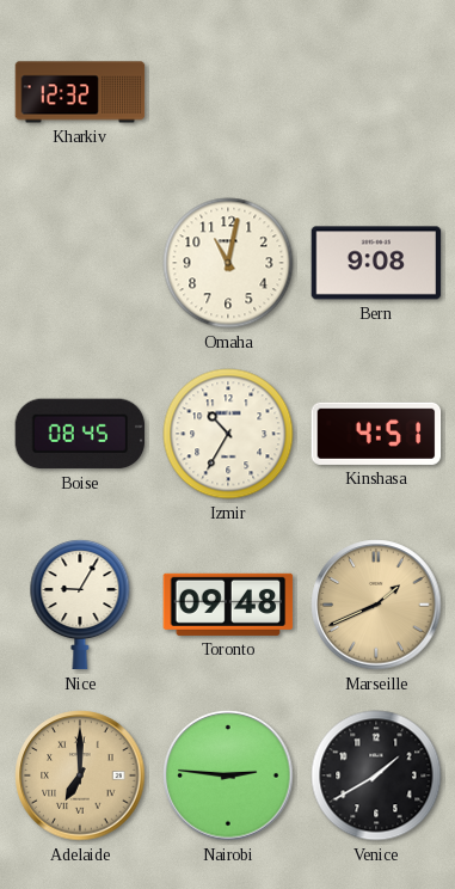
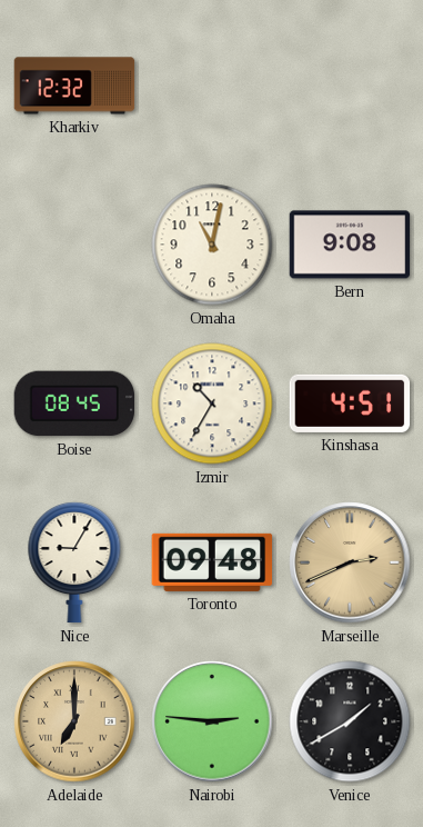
Marseille: 1:41 -> 2:41
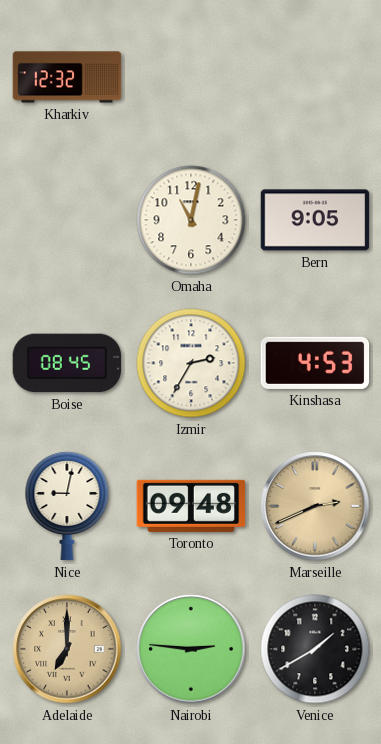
Bern: 9:08 -> 9:05
Izmir: 10:35 -> 2:35
Kinshasa: 4:51 -> 4:53
Nice: 9:05 -> 9:02
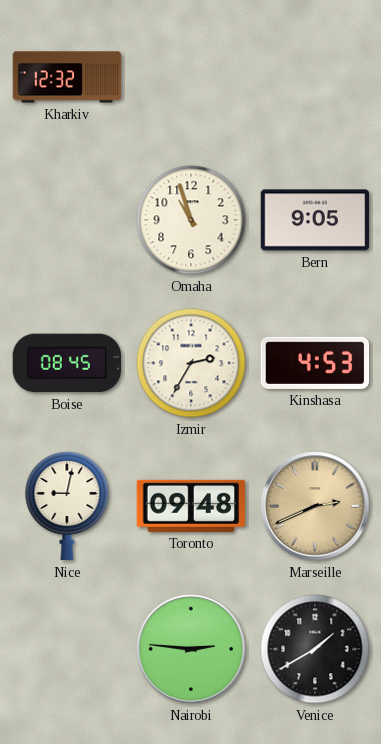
Omaha: 11:02 -> 10:57
Adelaide: 7:00 -> none
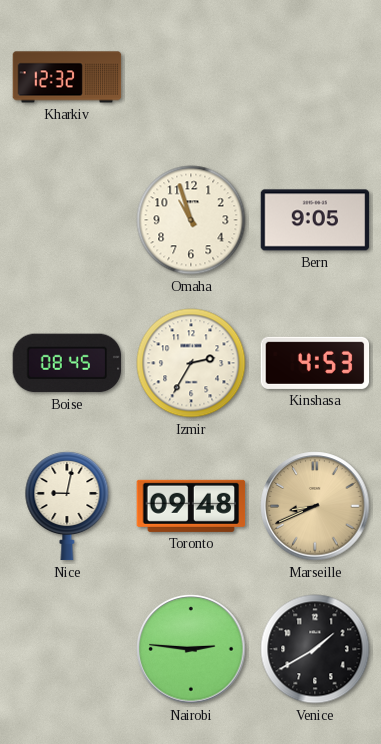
Marseille: 2:41 -> 8:41
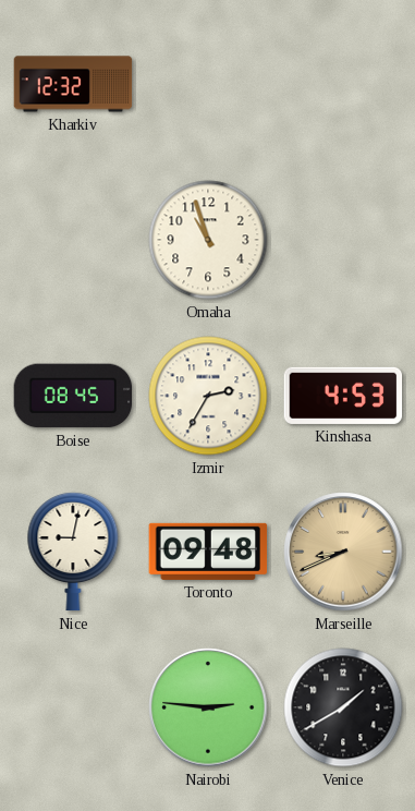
Bern: 9:05 -> none
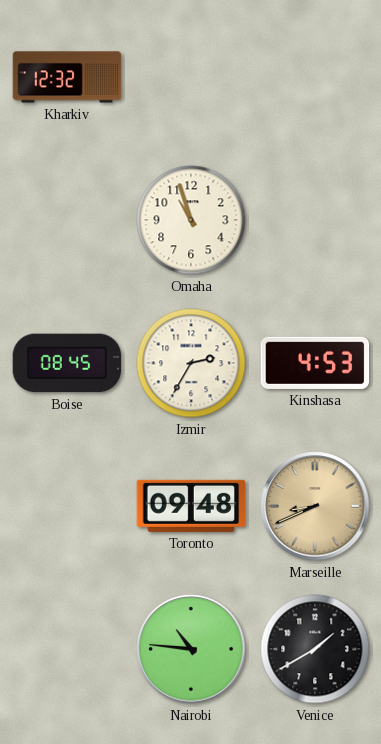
Nice: 9:02 -> none
Nairobi: 2:46 -> 10:46
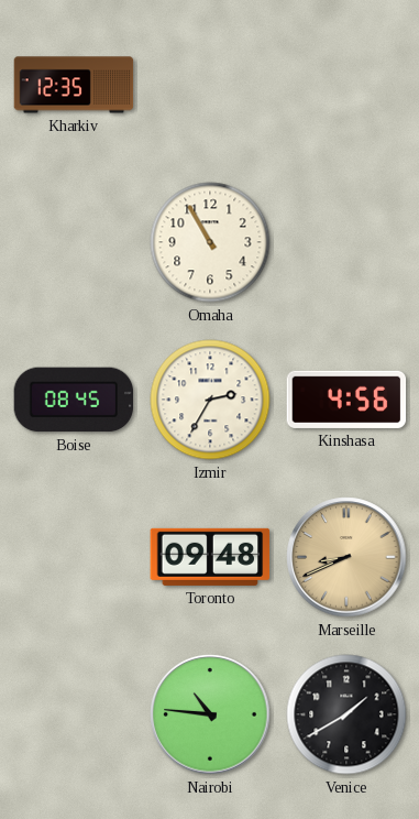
Kharkiv: 12:32 -> 12:35
Omaha: 10:57 -> 10:55
Kinshasa: 4:53 -> 4:56
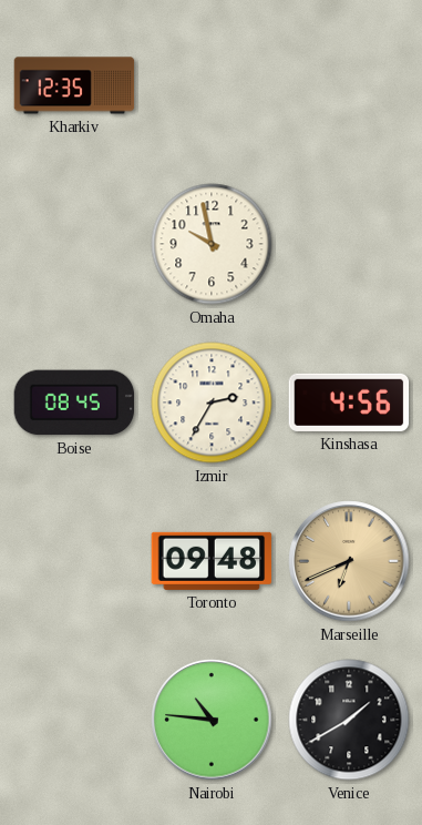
Omaha: 10:55 -> 9:58
Marseille: 8:41 -> 6:41
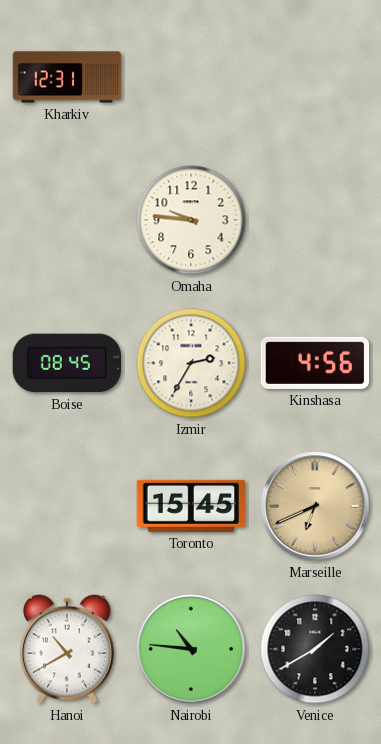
Kharkiv: 12:35 -> 12:31
Omaha: 9:58 -> 9:46
Toronto: 09:48 -> 15:45
Hanoi: none -> 10:40
